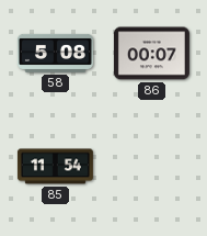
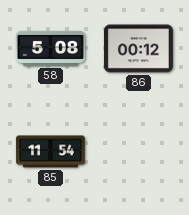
86: 00:07 -> 00:12
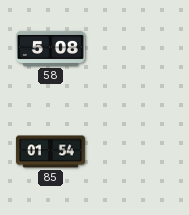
86: 00:12 -> none
85: 11:54 -> 01:54
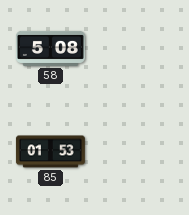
85: 01:54 -> 01:53
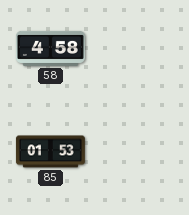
58: 5:08 -> 4:58
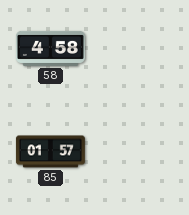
85: 01:53 -> 01:57
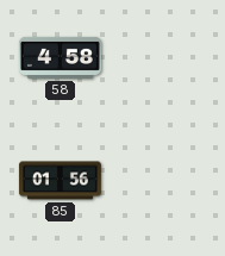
85: 01:57 -> 01:56
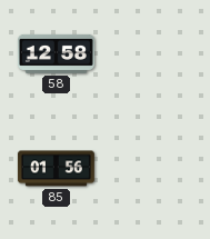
58: 4:58 -> 12:58
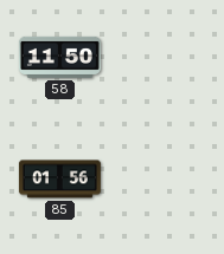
58: 12:58 -> 11:50
